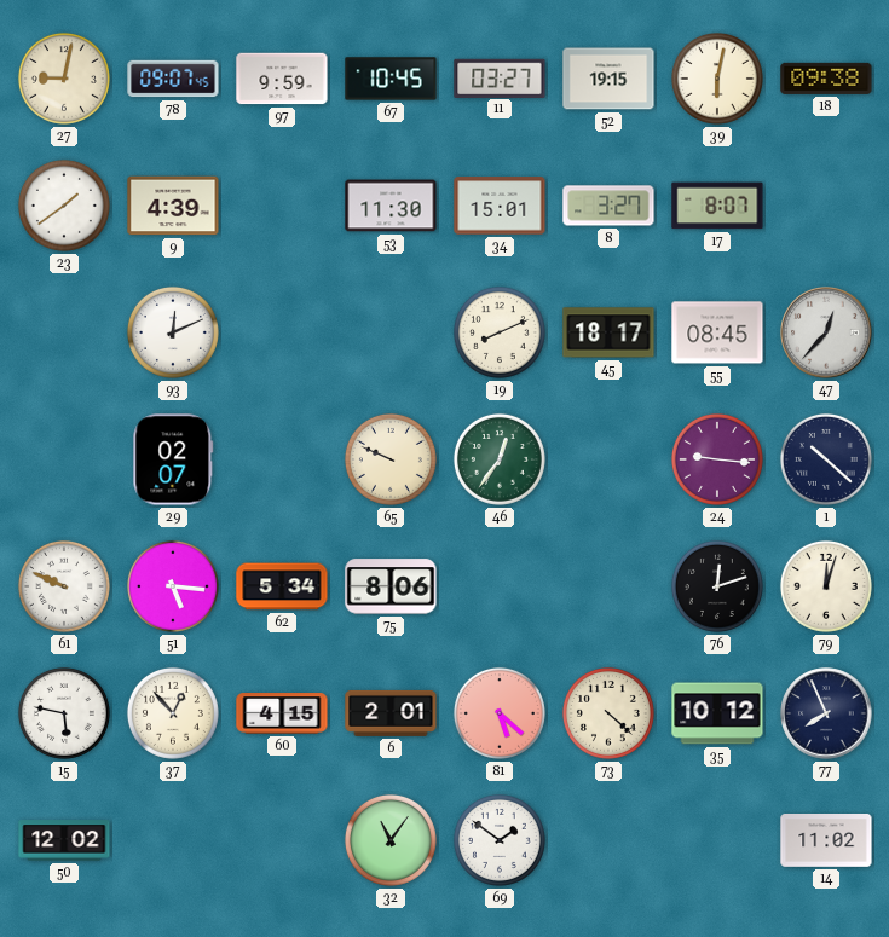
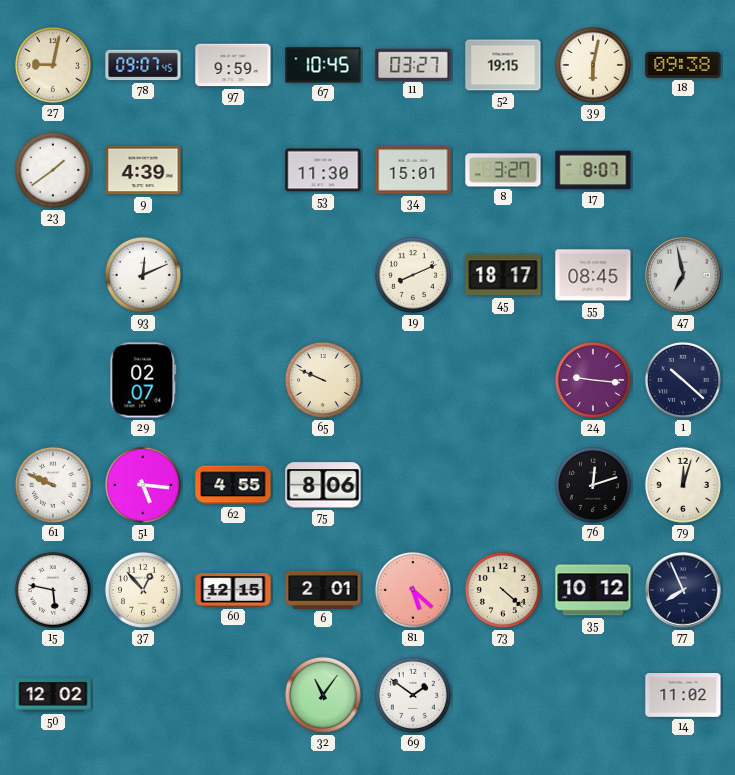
47: 12:37 -> 6:58
46: 12:36 -> none
62: 5:34 -> 4:55
60: 4:15 -> 12:15
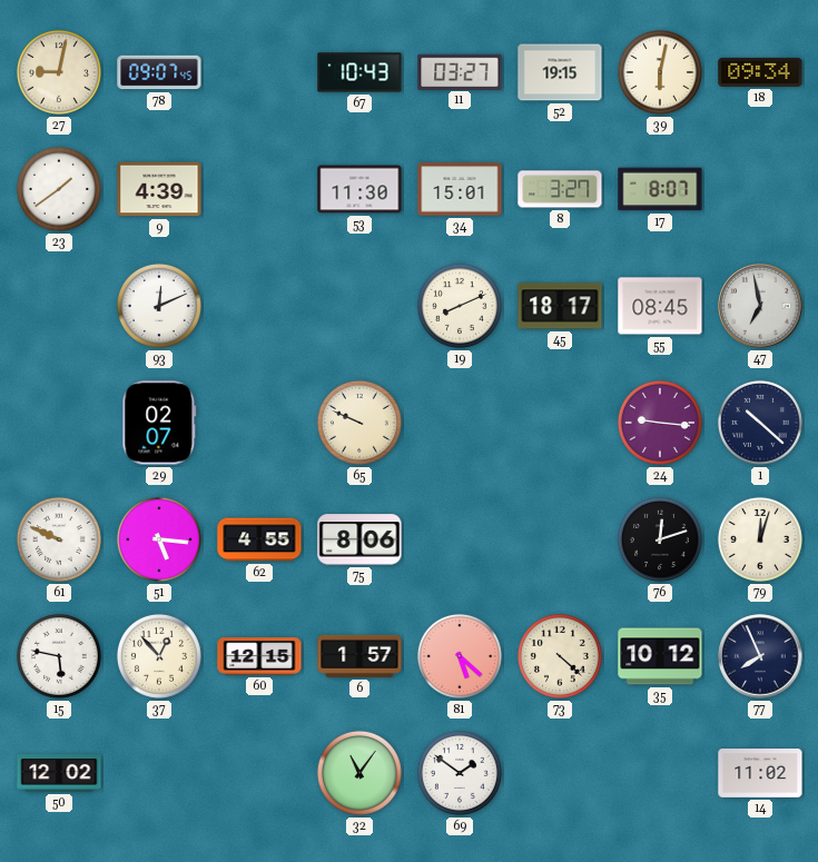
97: 9:59 -> none
67: 10:45 -> 10:43
18: 09:38 -> 09:34
6: 2:01 -> 1:57
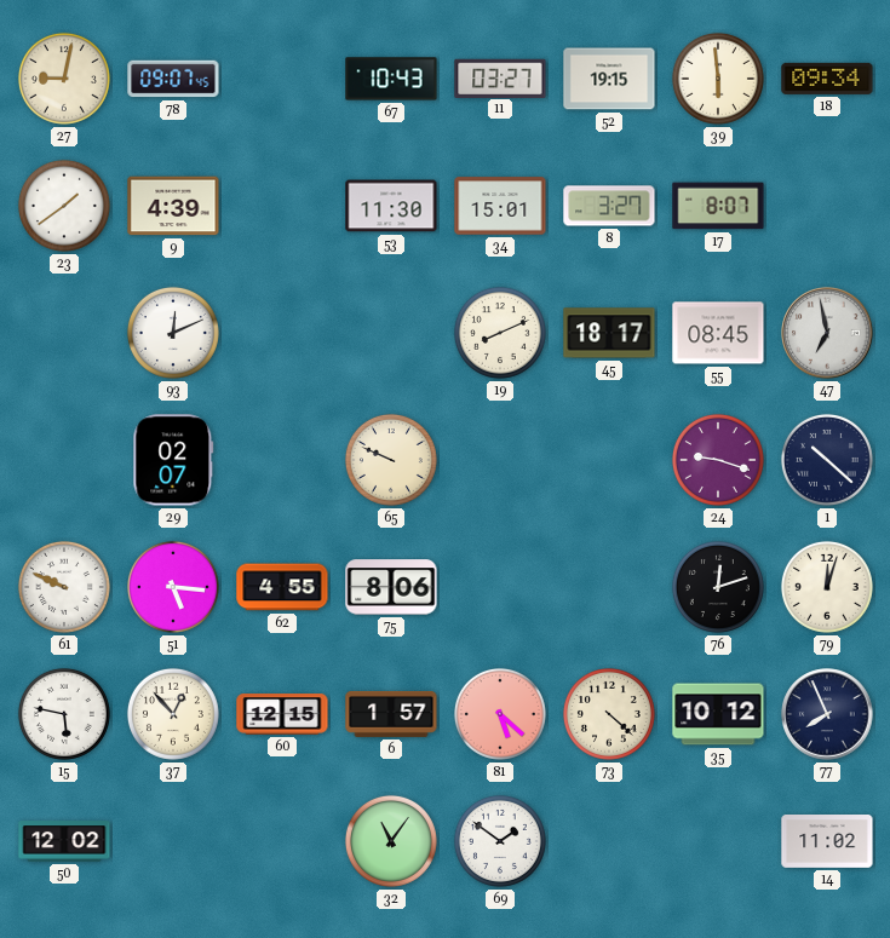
39: 6:02 -> 5:59
24: 9:16 -> 9:18
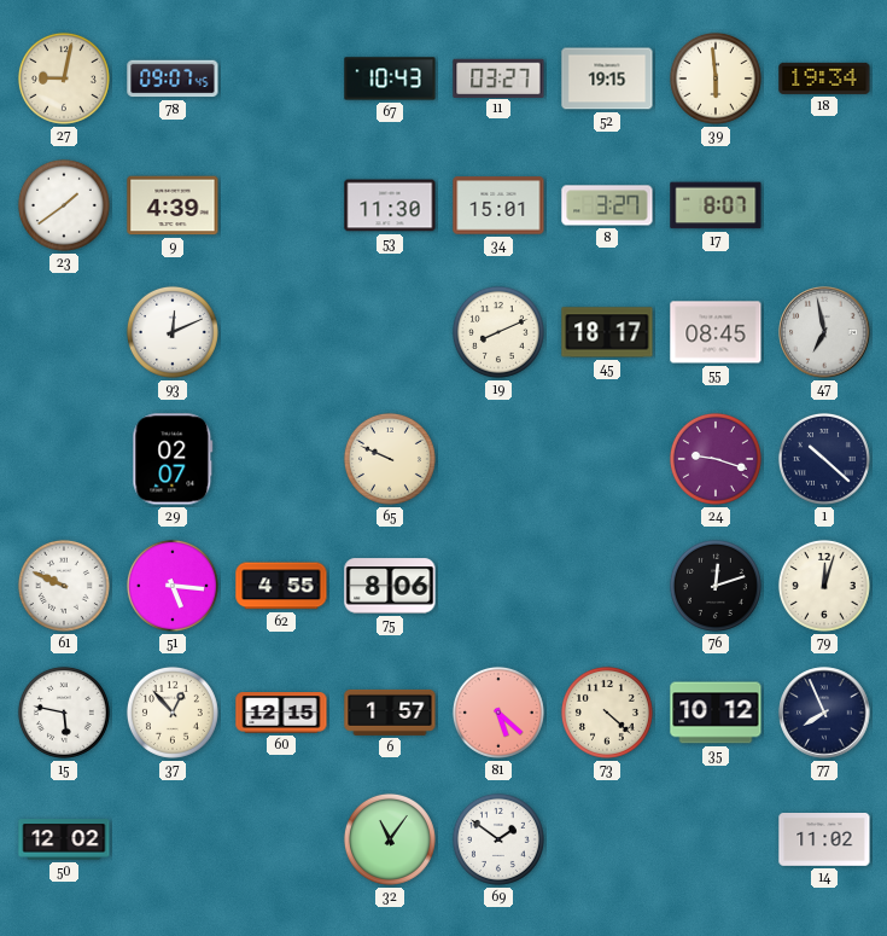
18: 09:34 -> 19:34
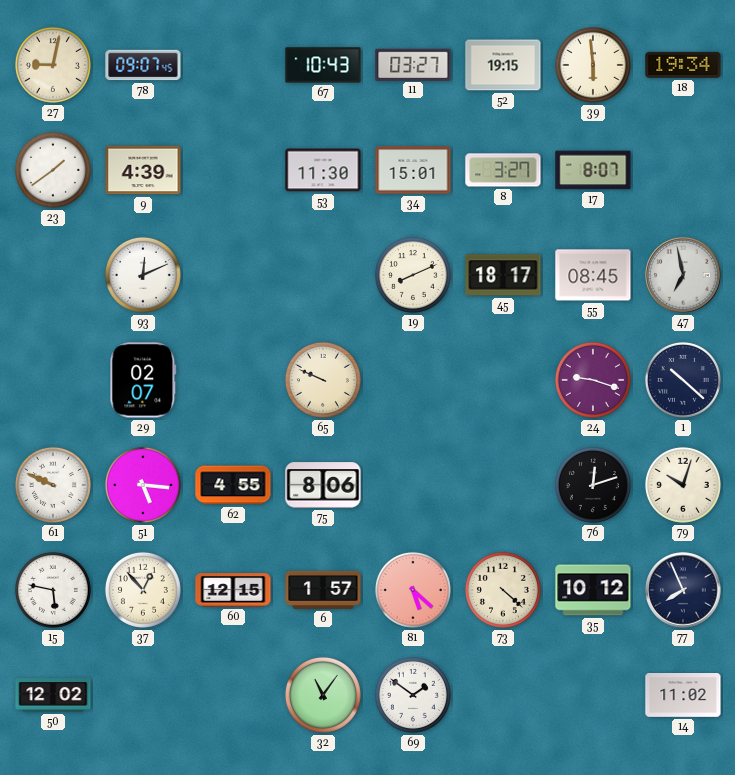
79: 12:03 -> 10:03
